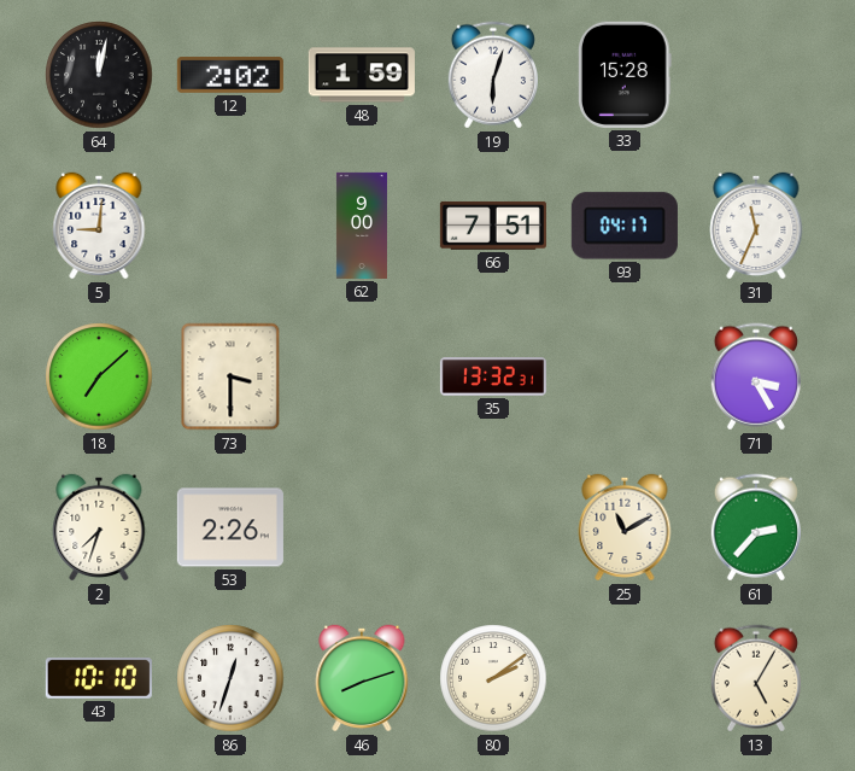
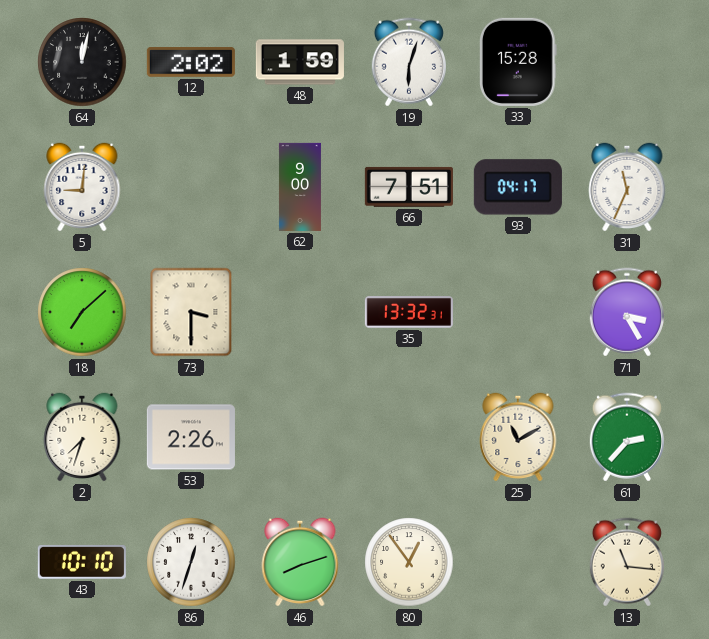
80: 2:09 -> 12:54
13: 5:05 -> 11:16
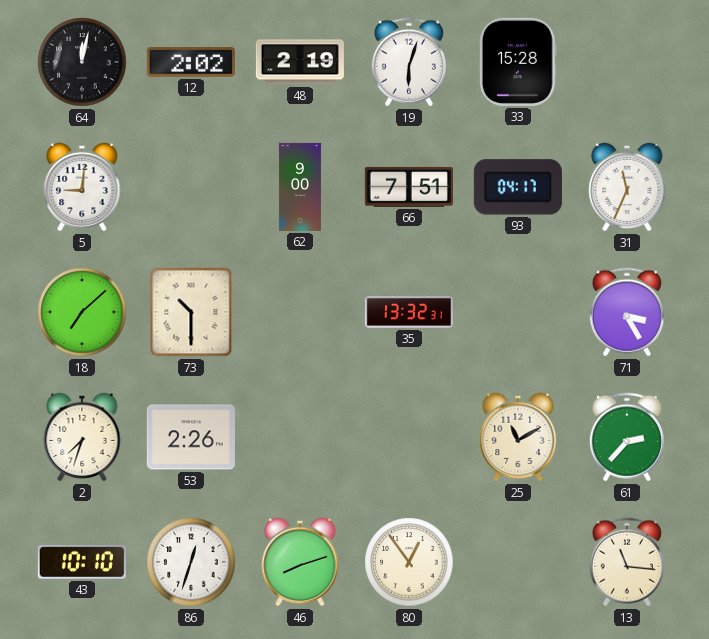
48: 1:59 -> 2:19
73: 3:30 -> 10:30
